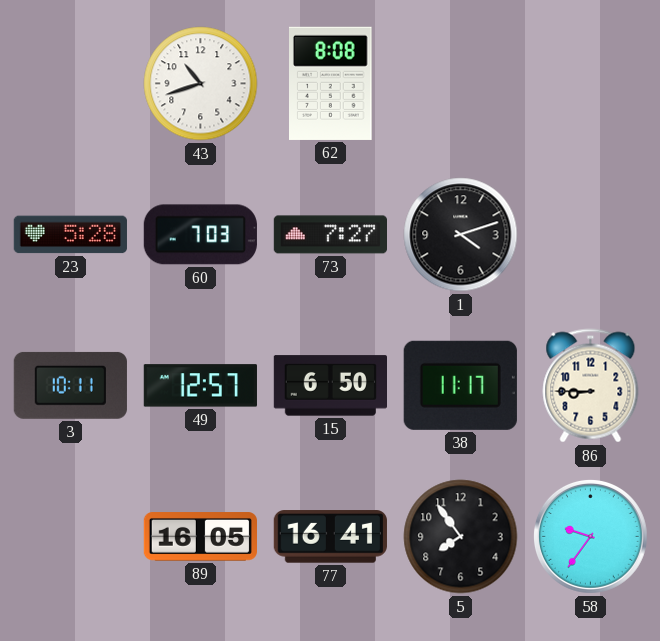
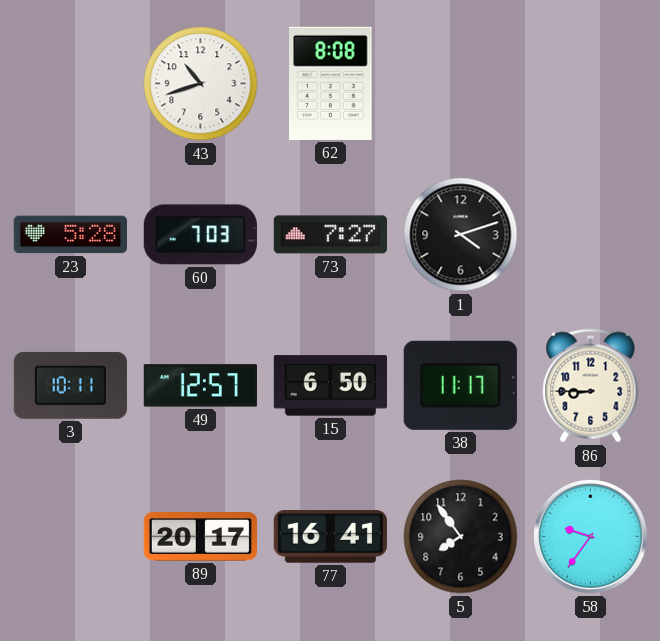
89: 16:05 -> 20:17
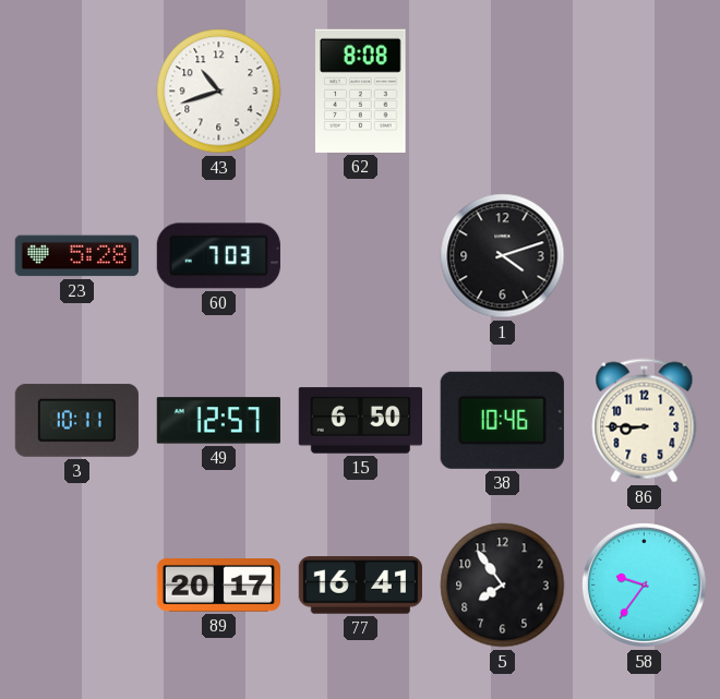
73: 7:27 -> none
38: 11:17 -> 10:46
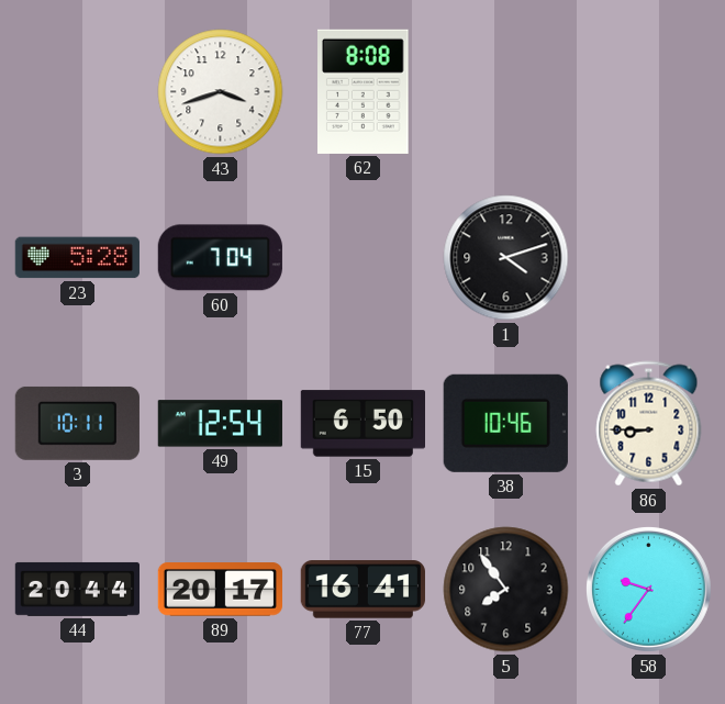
43: 10:42 -> 3:42
60: 7:03 -> 7:04
49: 12:57 -> 12:54
44: none -> 20:44
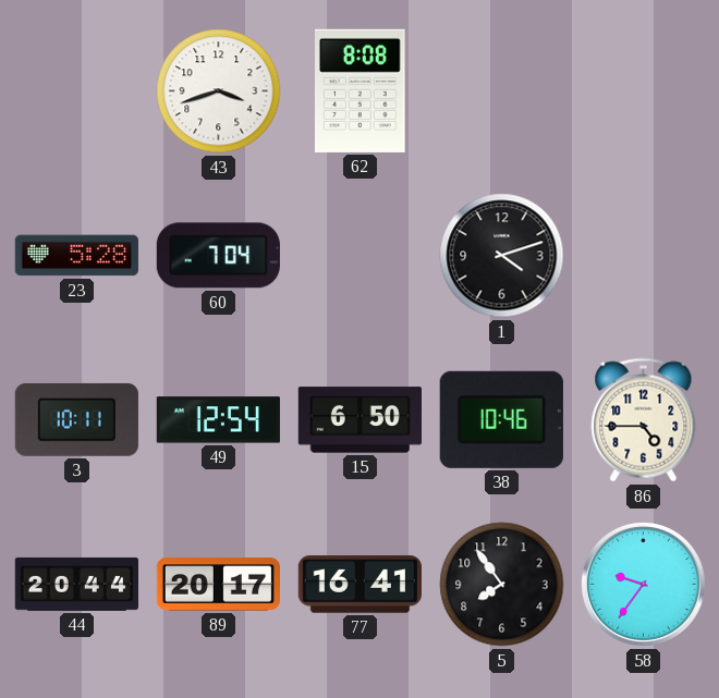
86: 8:45 -> 4:45
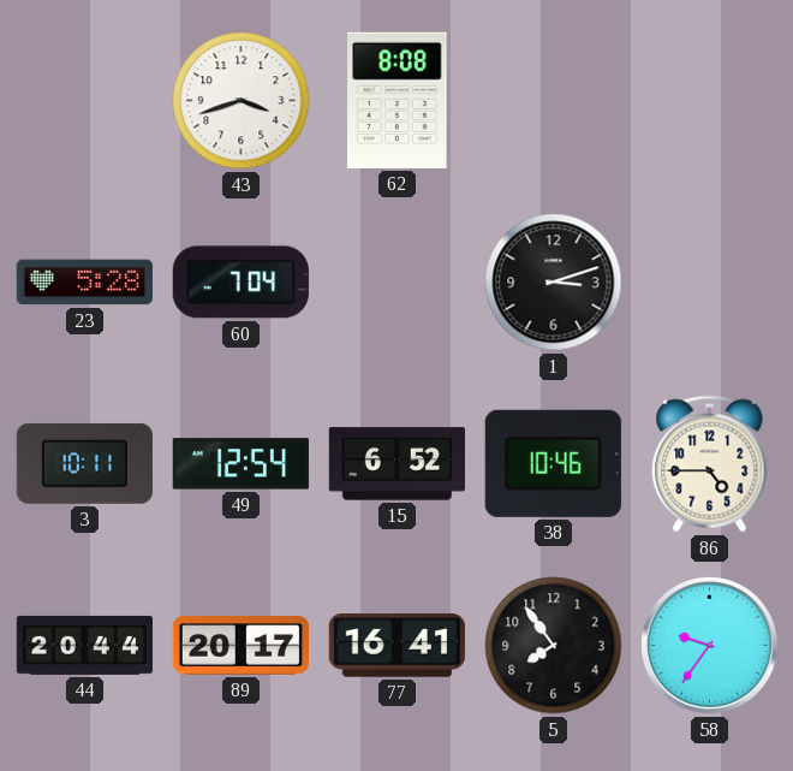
1: 4:12 -> 3:12
15: 6:50 -> 6:52
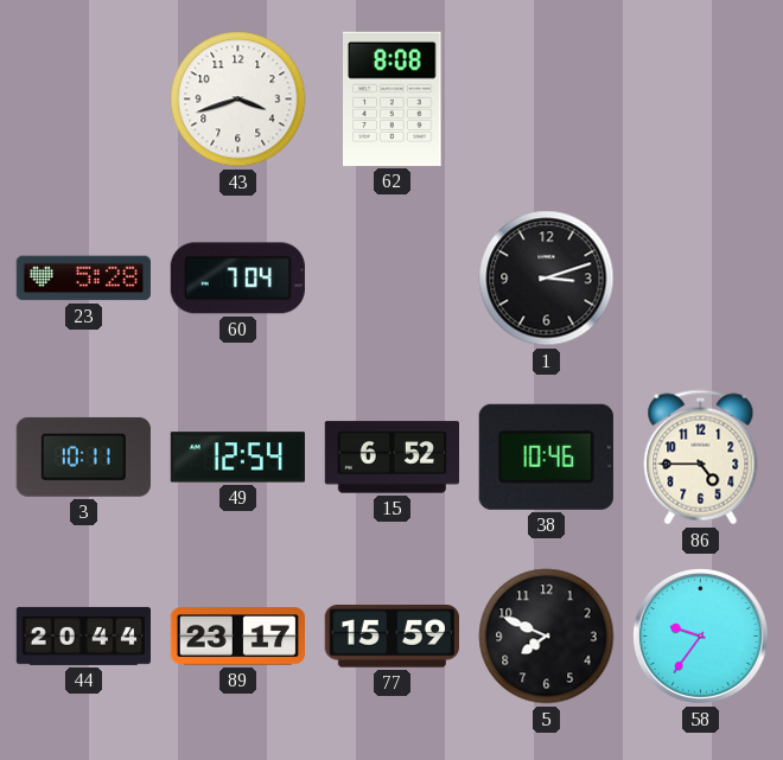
89: 20:17 -> 23:17
77: 16:41 -> 15:59
5: 7:54 -> 7:49
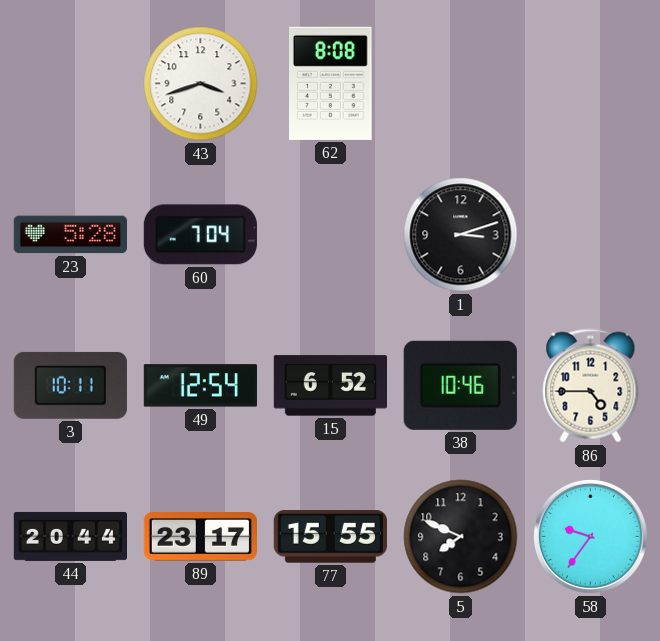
77: 15:59 -> 15:55
